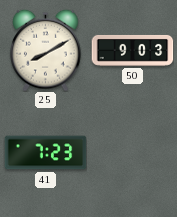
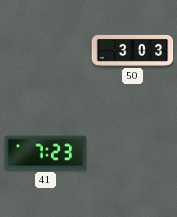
25: 8:10 -> none
50: 9:03 -> 3:03
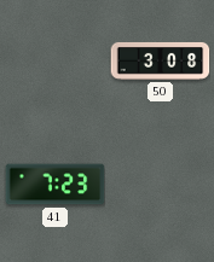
50: 3:03 -> 3:08
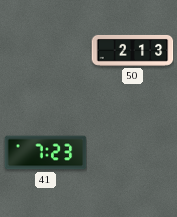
50: 3:08 -> 2:13
